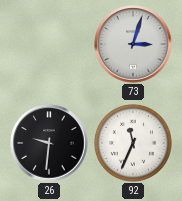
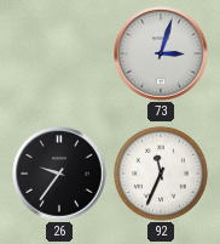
26: 9:31 -> 9:36
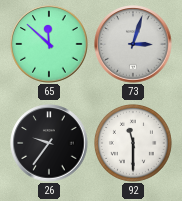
65: none -> 11:52
92: 11:34 -> 11:30
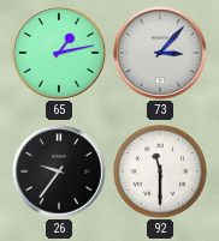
65: 11:52 -> 1:13
73: 3:03 -> 3:07
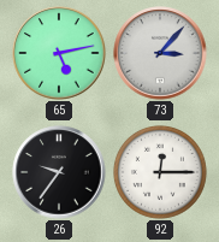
65: 1:13 -> 5:13
92: 11:30 -> 12:15
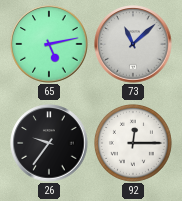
73: 3:07 -> 11:08
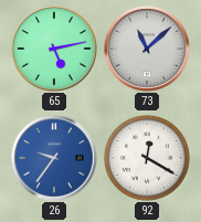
26 dial: black -> blue
92: 12:15 -> 12:20
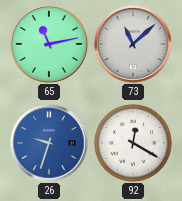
65: 5:13 -> 11:13
26: 9:36 -> 9:33
